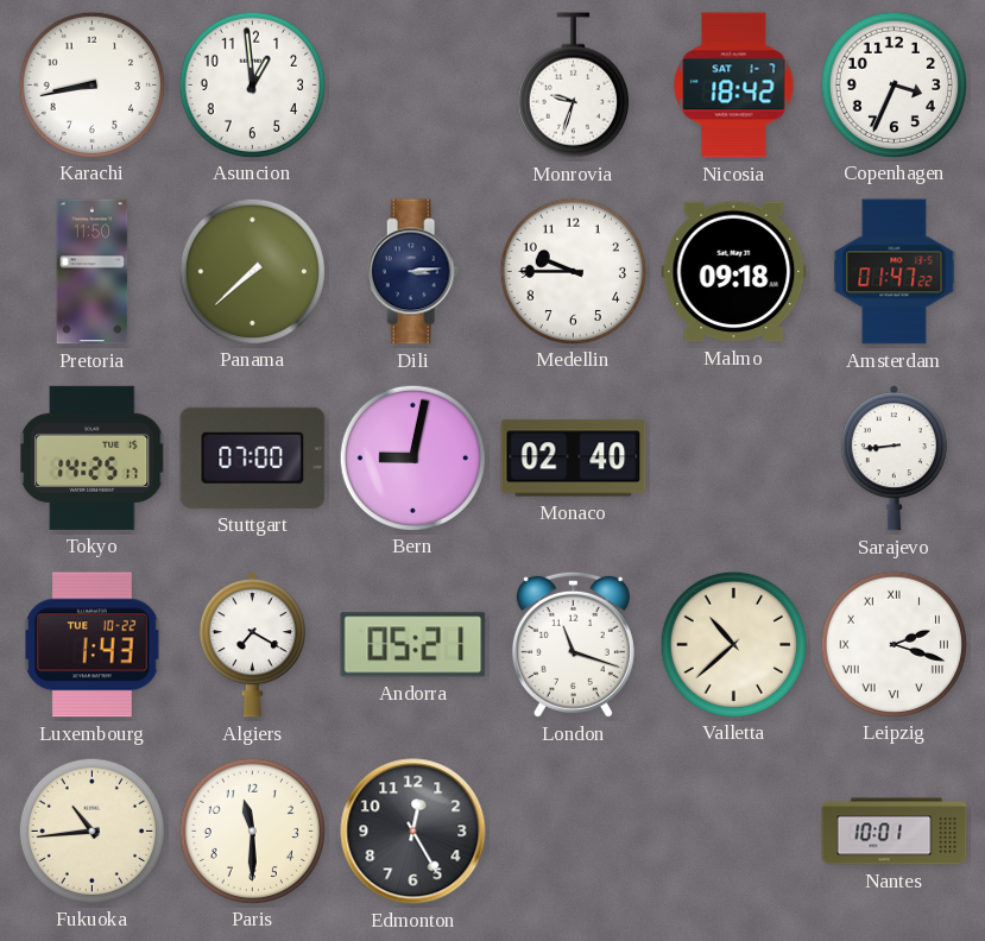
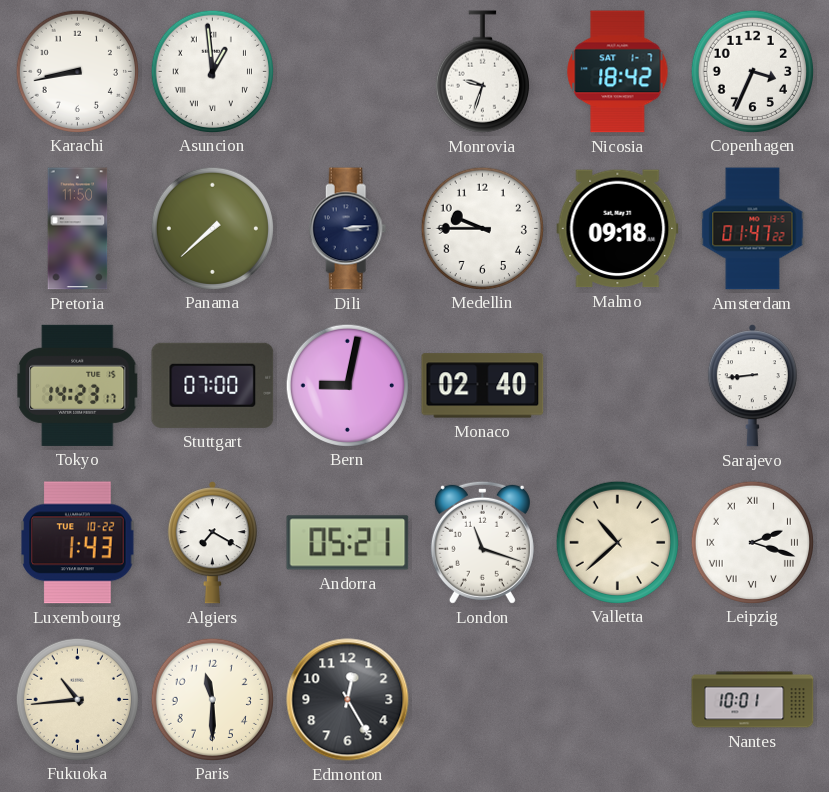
Asuncion numerals: Arabic -> Roman
Tokyo: 14:25 -> 14:23
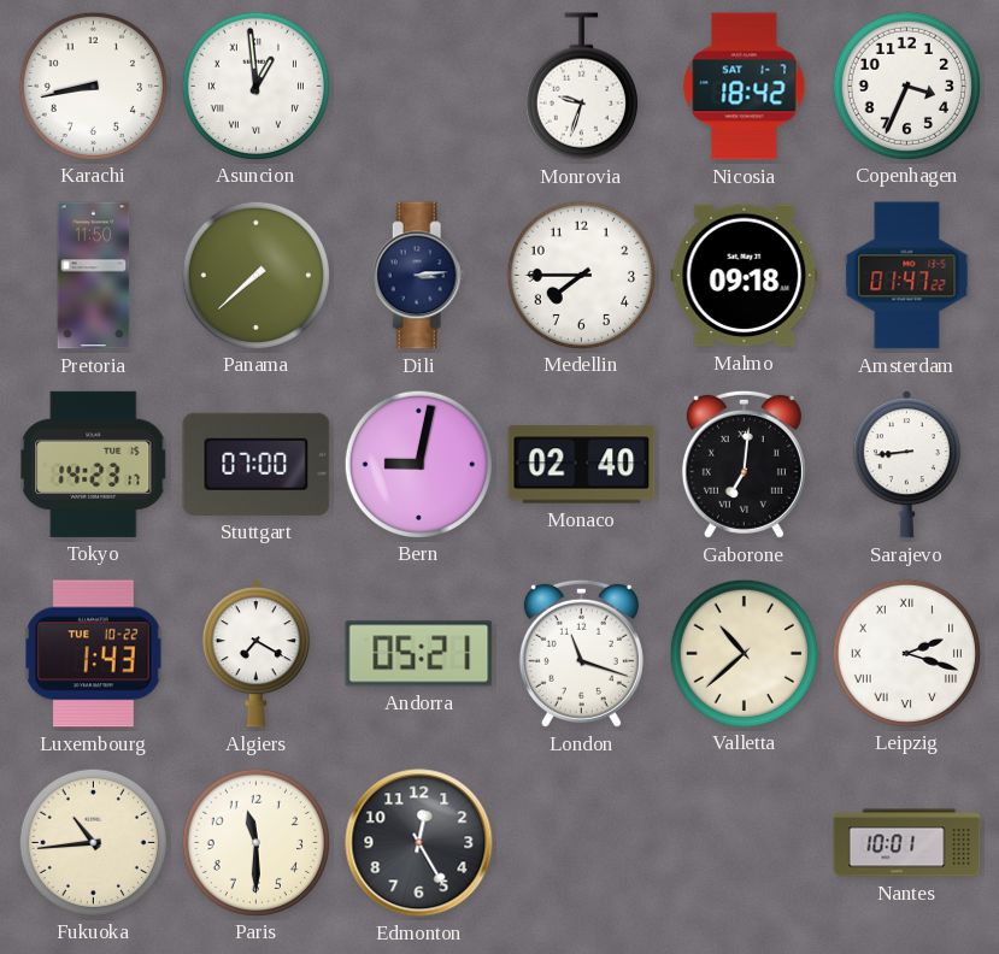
Medellin: 9:45 -> 7:45
Gaborone: none -> 7:01
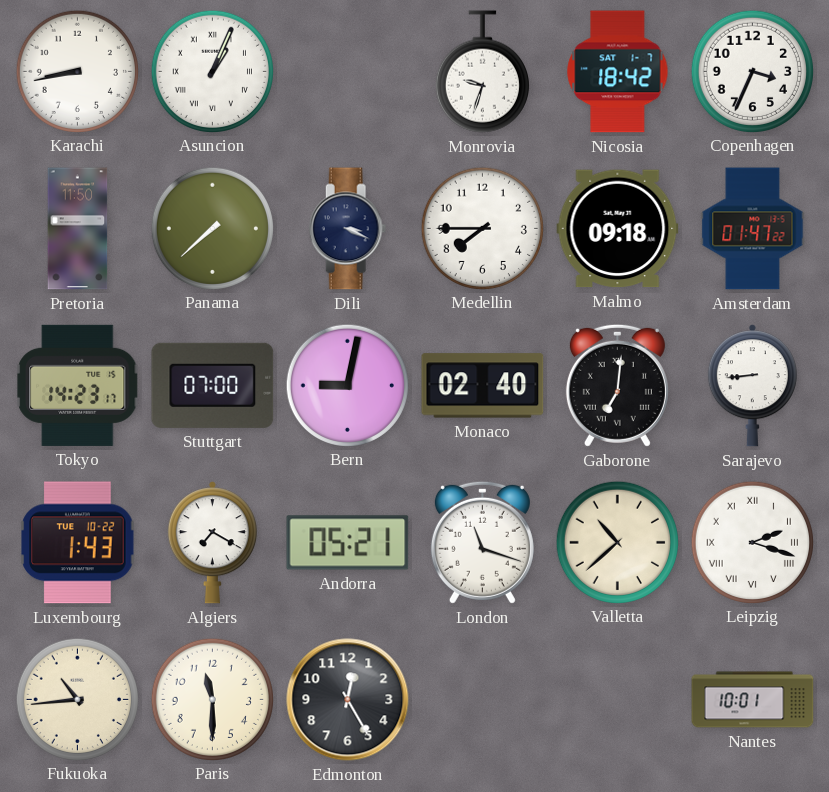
Asuncion: 12:59 -> 1:04
Dili: 3:14 -> 3:19
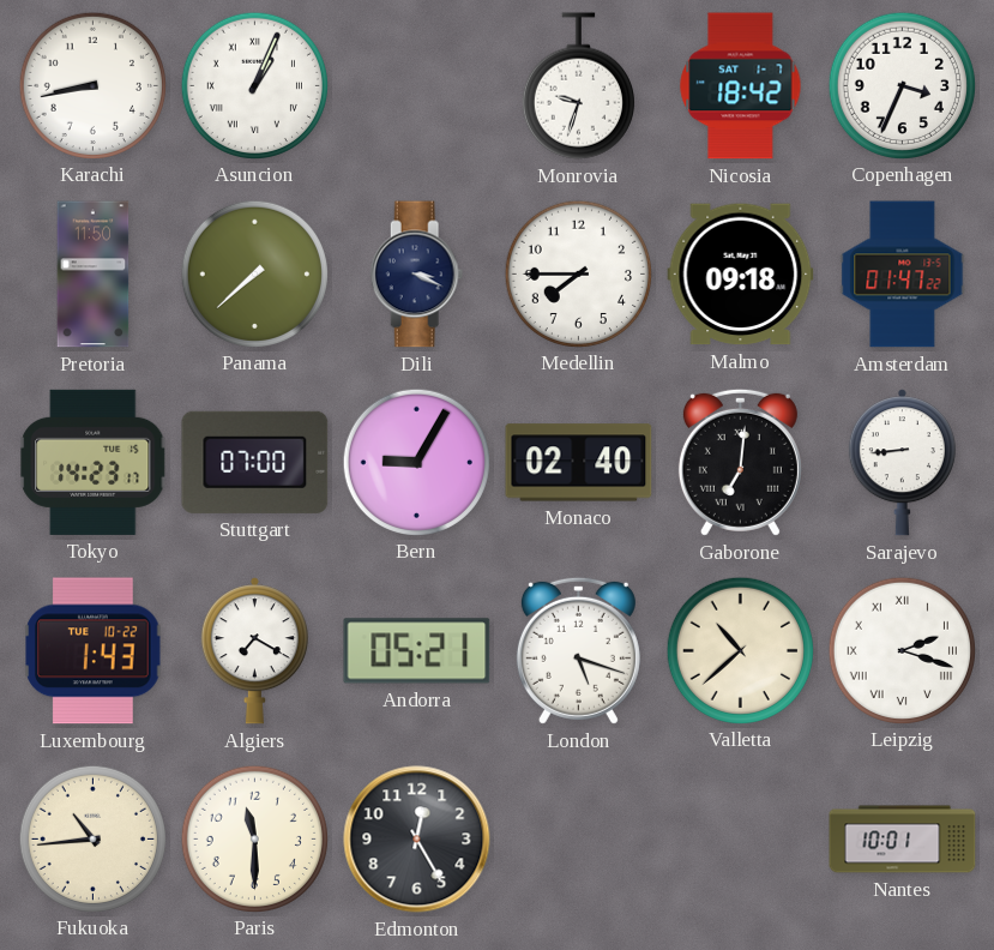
Bern: 9:02 -> 9:05
London: 11:18 -> 5:18
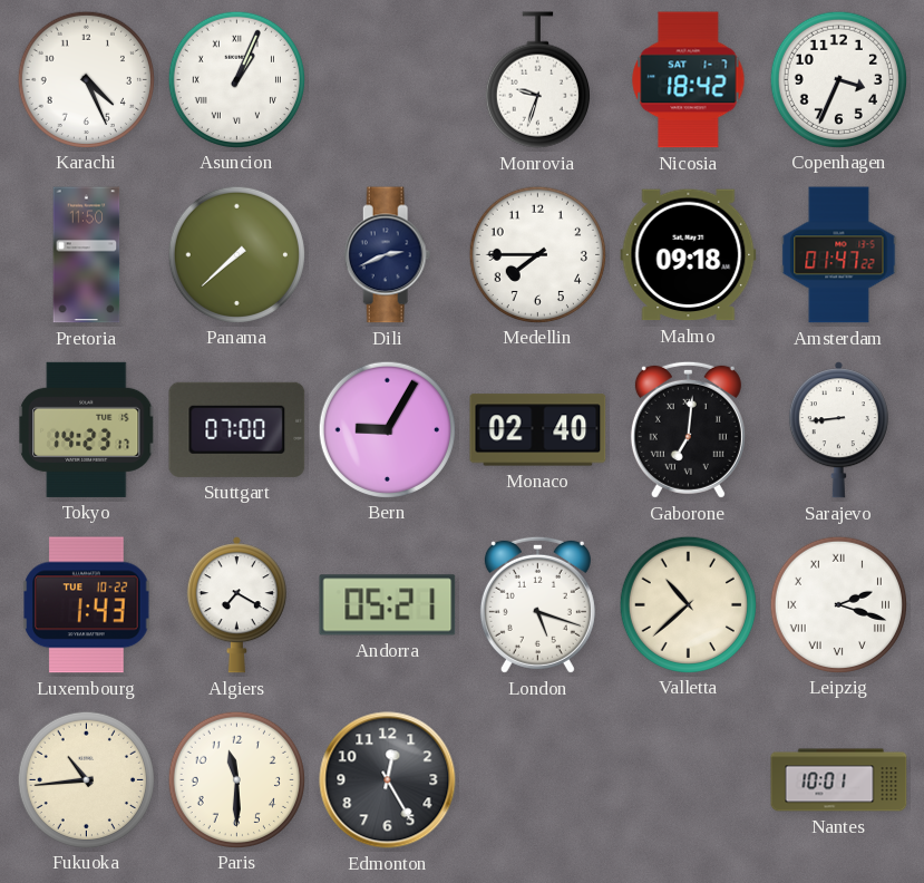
Karachi: 8:43 -> 4:26
Dili: 3:19 -> 2:41
